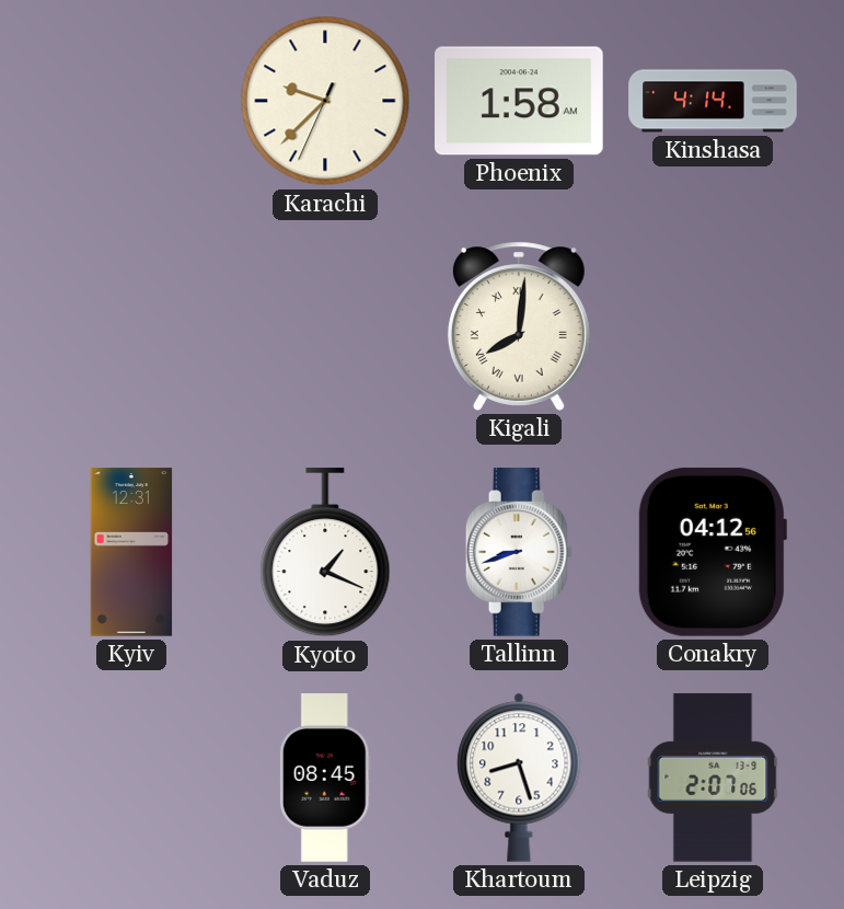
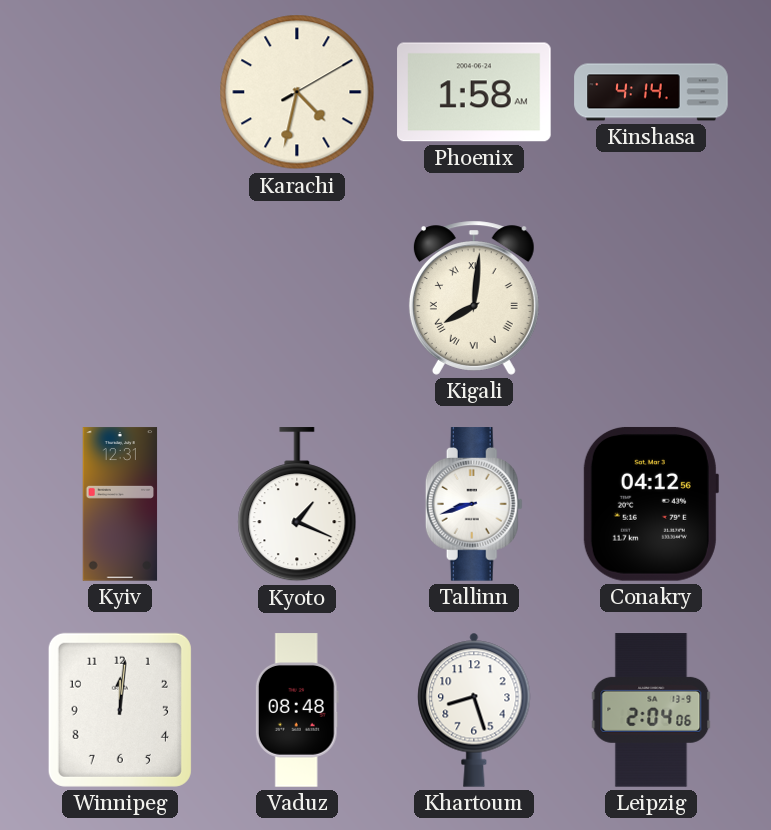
Karachi: 9:37 -> 4:32
Winnipeg: none -> 12:01
Vaduz: 08:45 -> 08:48
Leipzig: 2:07 -> 2:04
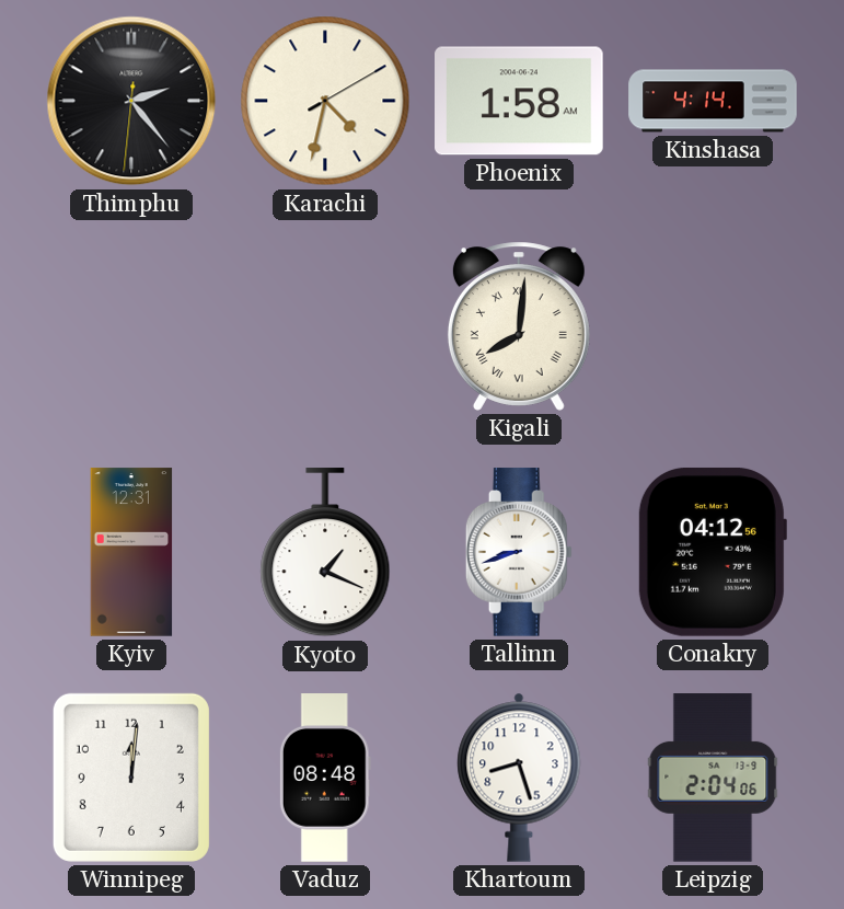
Thimphu: none -> 2:23
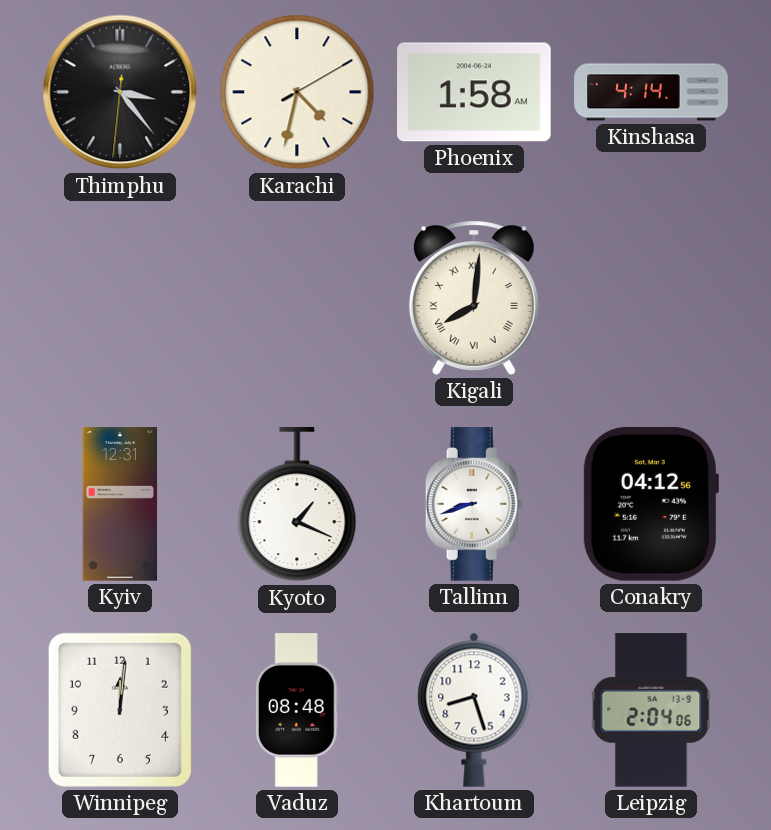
Thimphu: 2:23 -> 3:23
